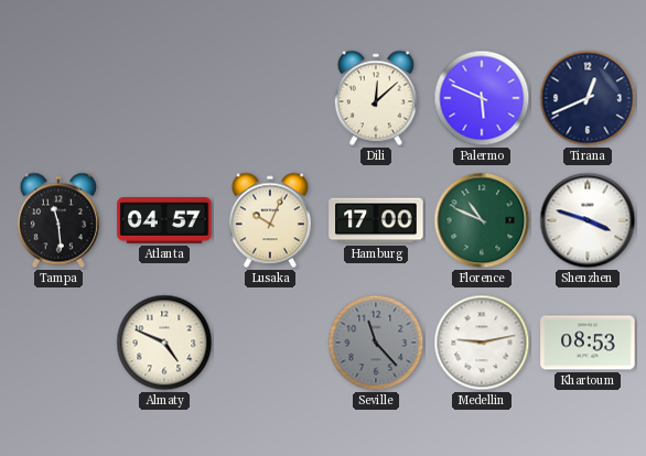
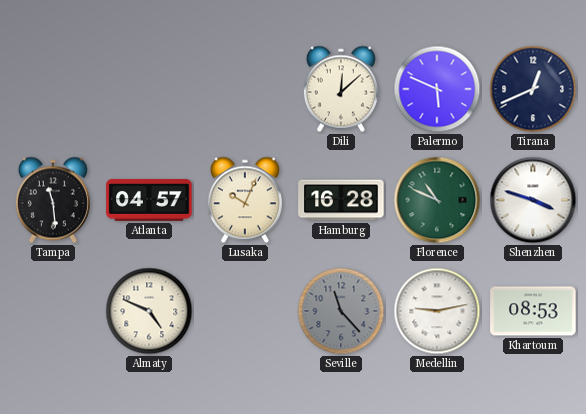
Hamburg: 17:00 -> 16:28
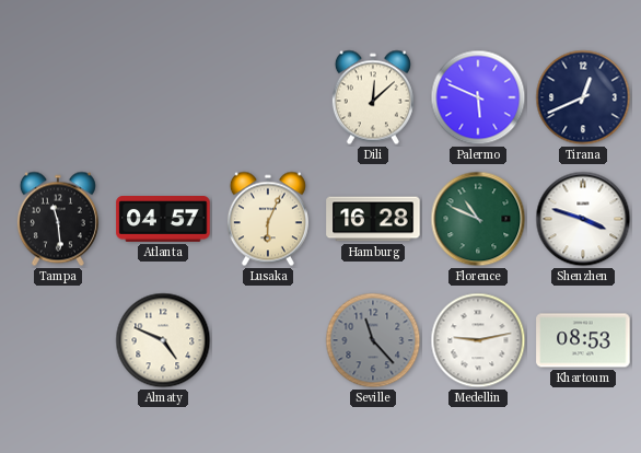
Lusaka: 10:04 -> 6:04
